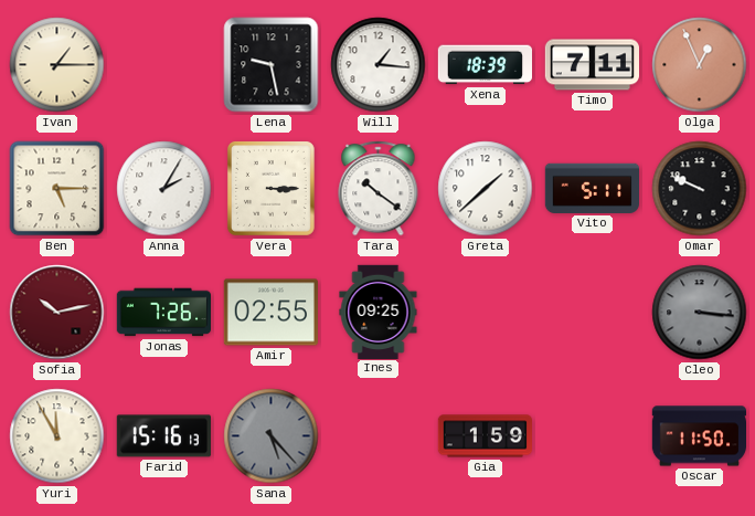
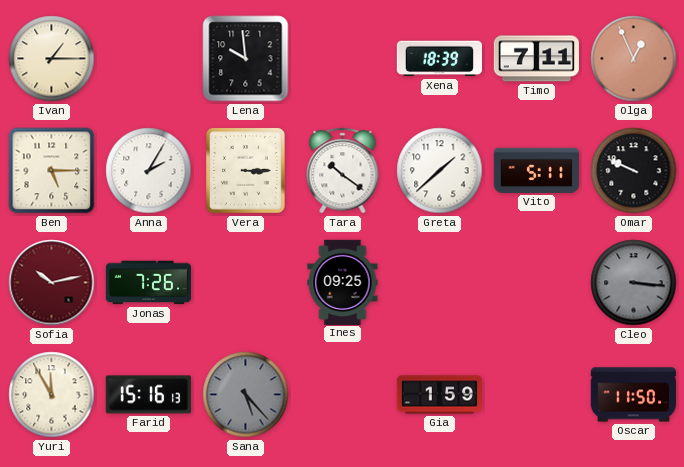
Lena: 9:28 -> 9:59
Will: 1:16 -> none
Amir: 02:55 -> none
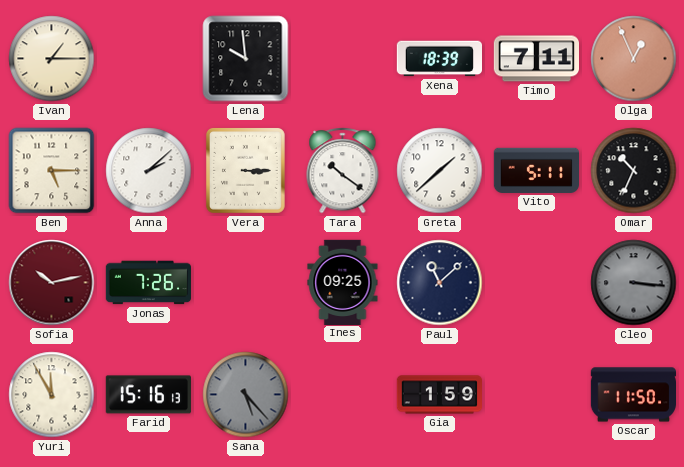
Anna: 2:05 -> 2:08
Omar: 9:49 -> 10:34
Paul: none -> 11:08
